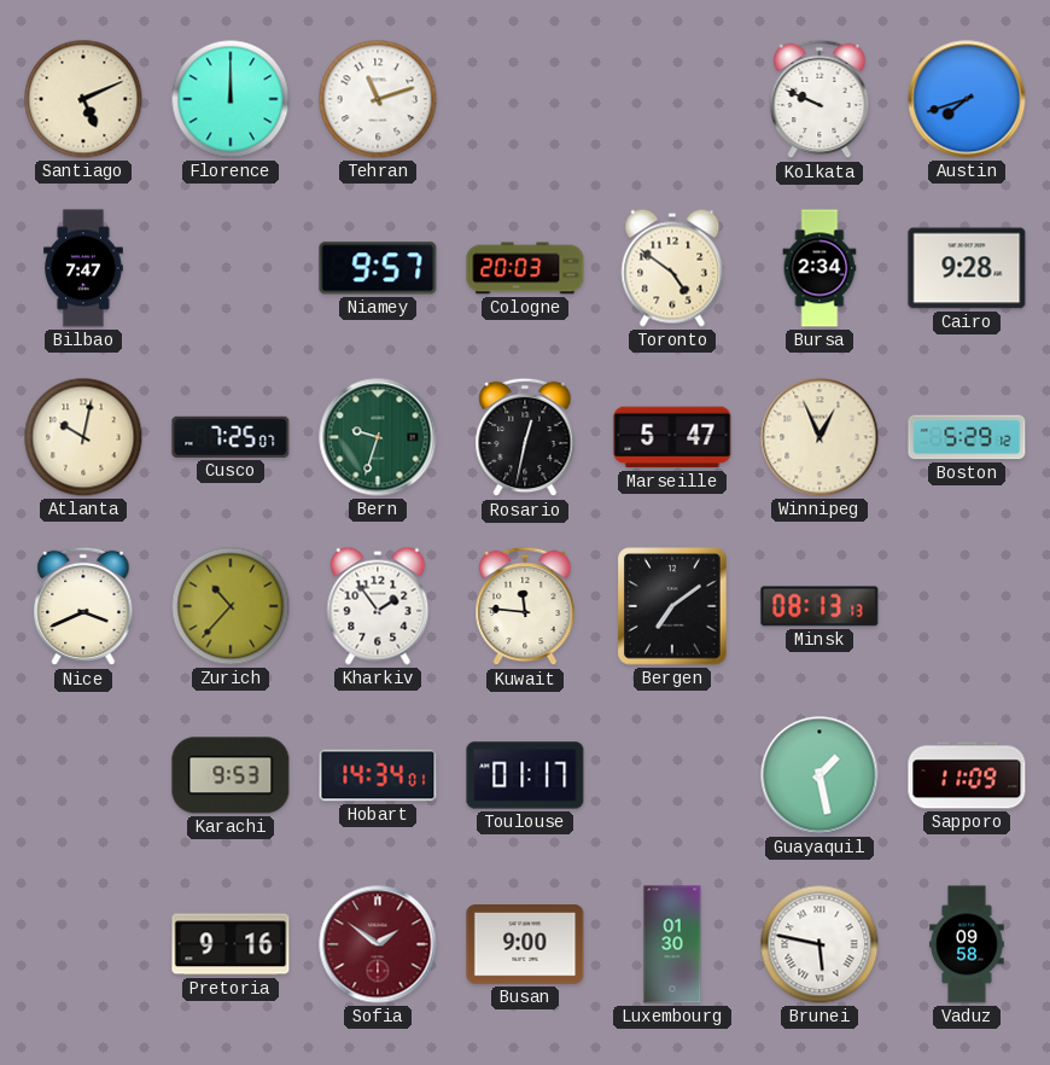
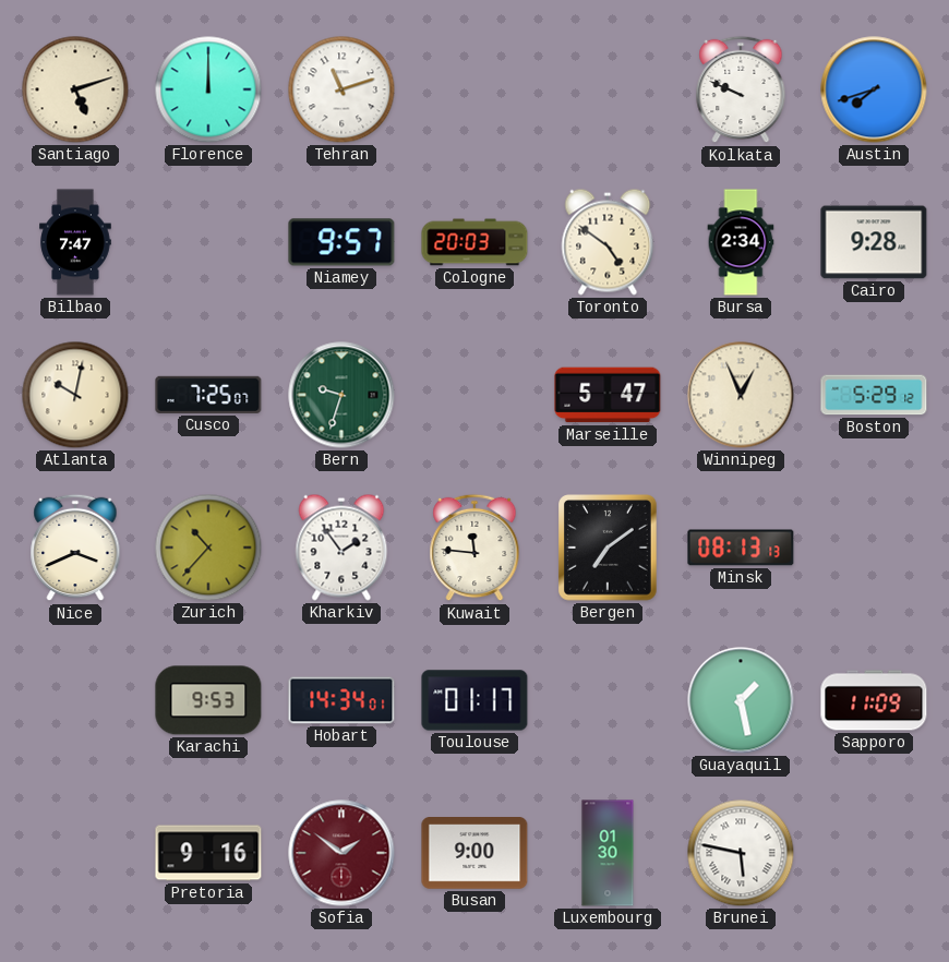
Santiago: 5:11 -> 5:12
Rosario: 12:32 -> none
Vaduz: 09:58 -> none
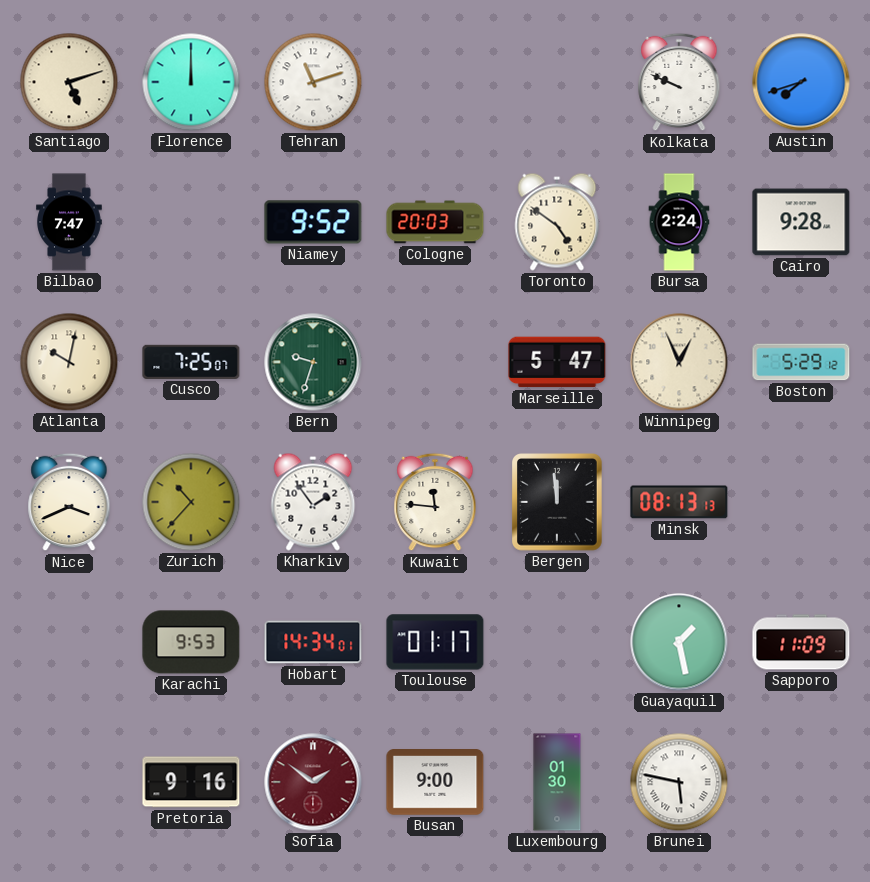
Niamey: 9:57 -> 9:52
Bursa: 2:34 -> 2:24
Bergen: 7:09 -> 11:59
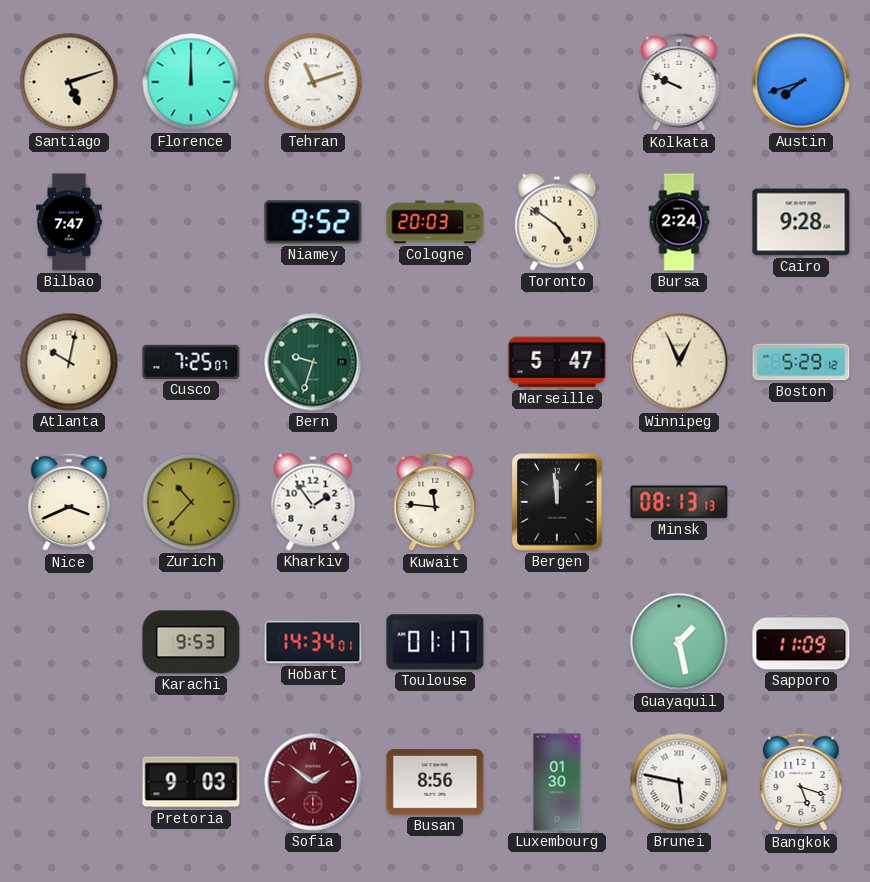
Pretoria: 9:16 -> 9:03
Busan: 9:00 -> 8:56
Bangkok: none -> 5:18
